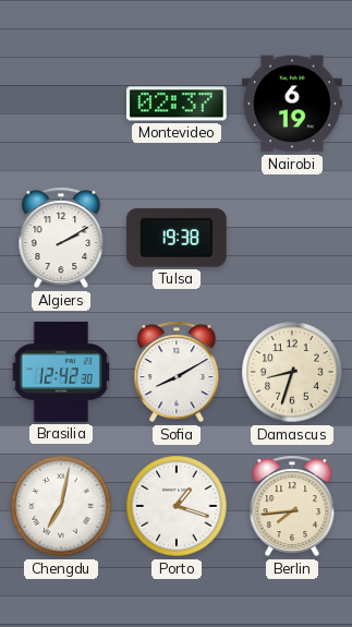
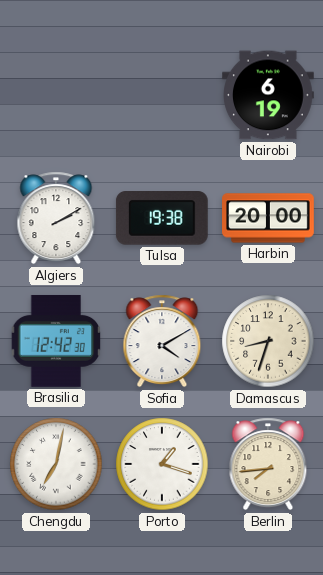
Montevideo: 02:37 -> none
Harbin: none -> 20:00
Sofia: 8:10 -> 4:10
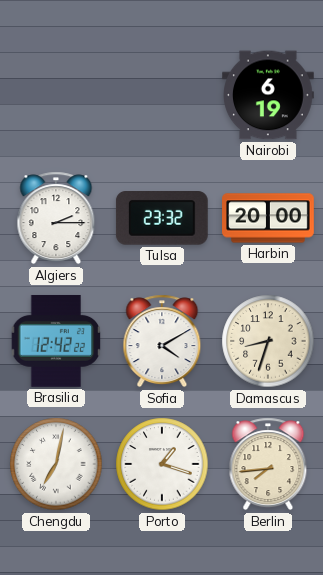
Algiers: 2:10 -> 2:15
Tulsa: 19:38 -> 23:32
Brasilia: 12:42:30 -> 12:42:22
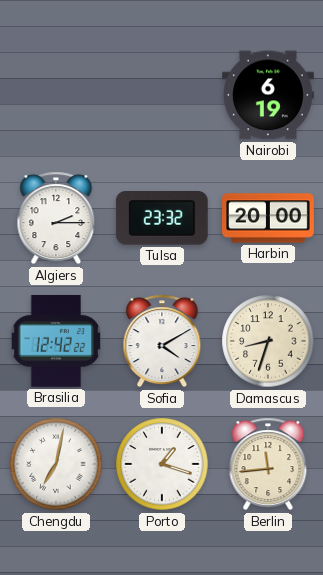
Berlin: 7:44 -> 11:44
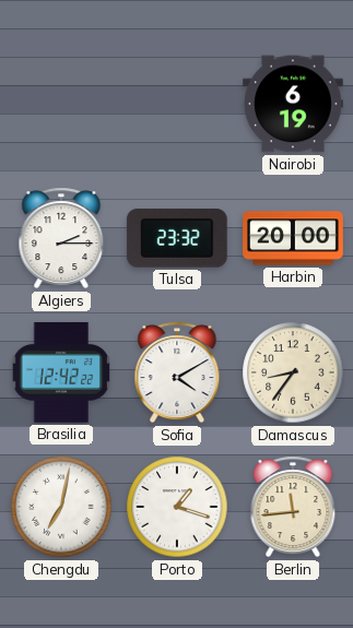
Damascus: 8:33 -> 8:36
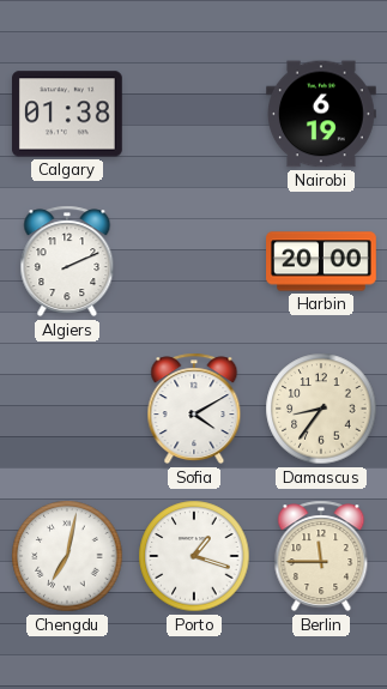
Calgary: none -> 01:38
Algiers: 2:15 -> 2:11
Tulsa: 23:32 -> none
Brasilia: 12:42 -> none
Berlin: 11:44 -> 11:45
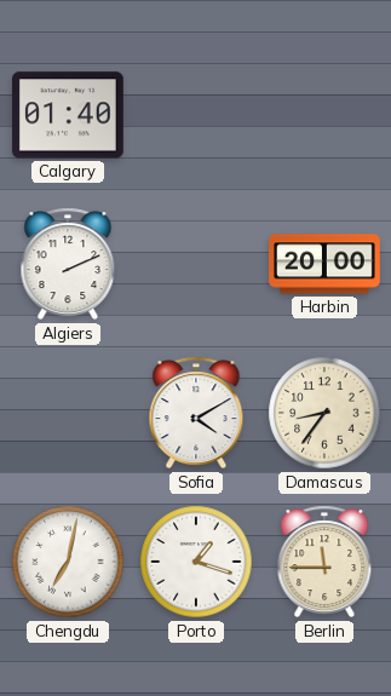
Calgary: 01:38 -> 01:40
Nairobi: 6:19 -> none
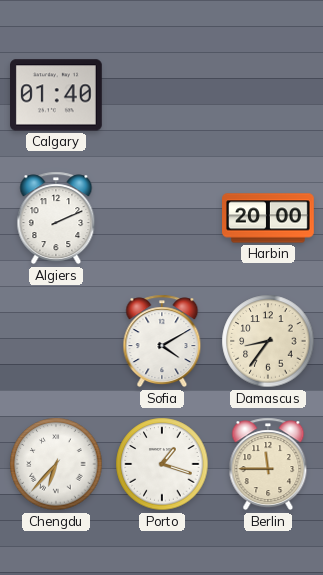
Chengdu: 7:02 -> 6:37
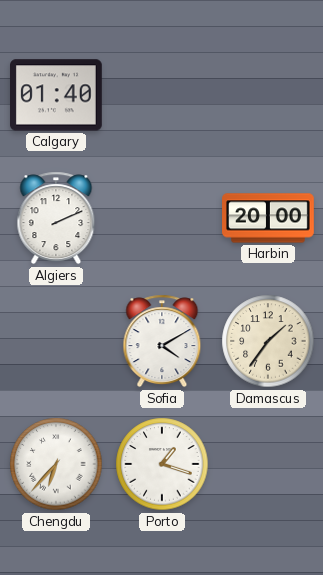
Damascus: 8:36 -> 1:36
Berlin: 11:45 -> none
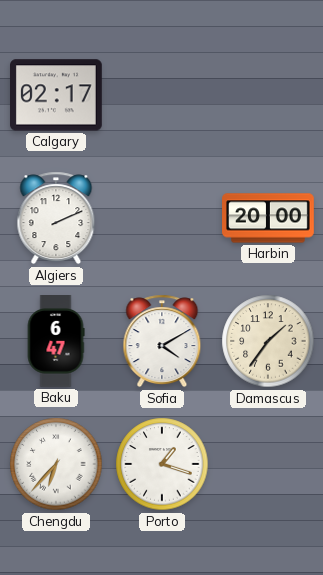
Calgary: 01:40 -> 02:17
Baku: none -> 6:47
